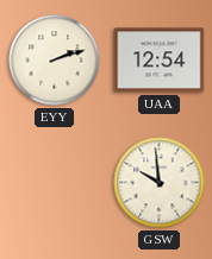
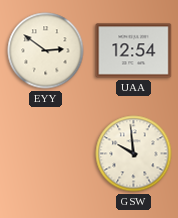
EYY: 2:12 -> 2:51
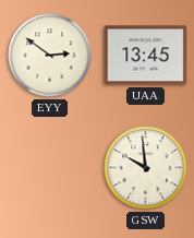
UAA: 12:54 -> 13:45
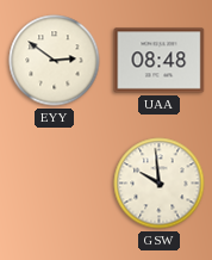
UAA: 13:45 -> 08:48
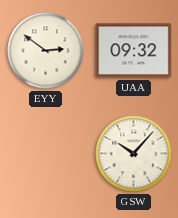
UAA: 08:48 -> 09:32
GSW: 9:59 -> 10:07
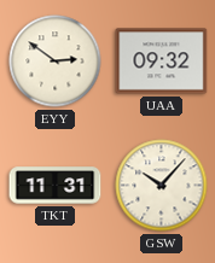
TKT: none -> 11:31
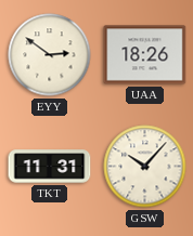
UAA: 09:32 -> 18:26
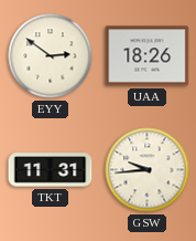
GSW: 10:07 -> 9:44
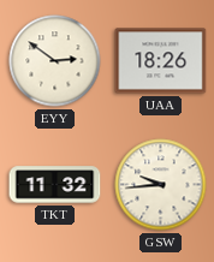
TKT: 11:31 -> 11:32
